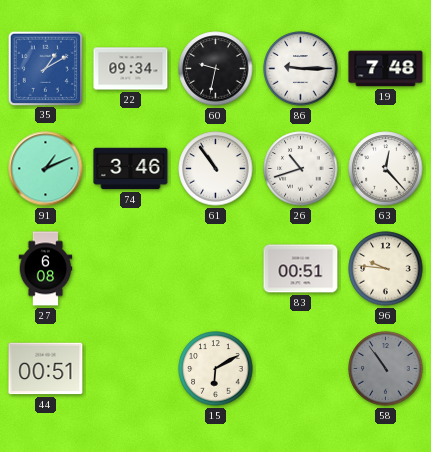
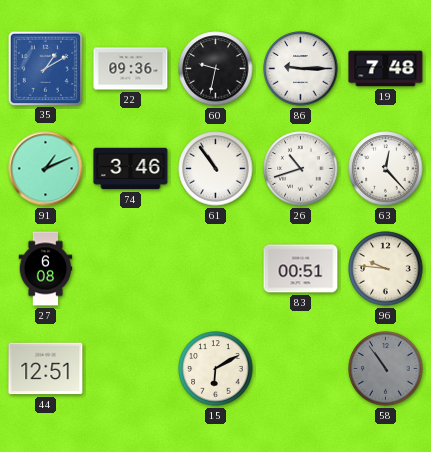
22: 09:34 -> 09:36
44: 00:51 -> 12:51
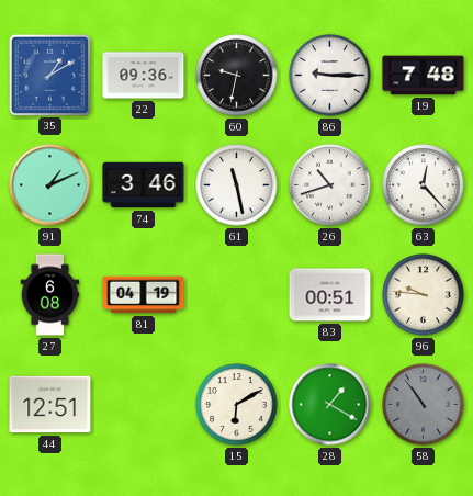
61: 10:54 -> 11:28
81: none -> 04:19
28: none -> 1:20
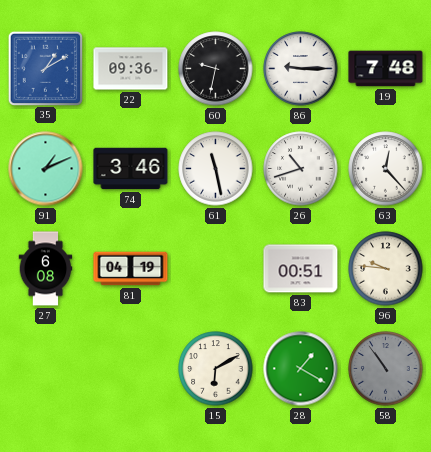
44: 12:51 -> none
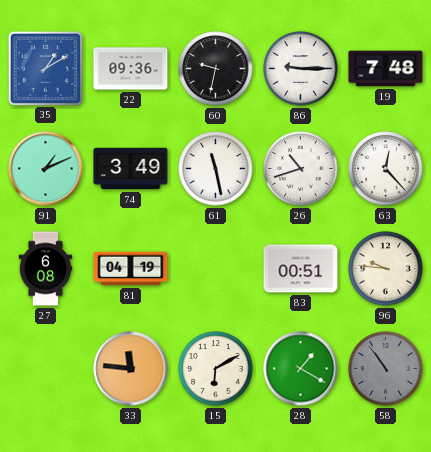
74: 3:46 -> 3:49
33: none -> 11:46
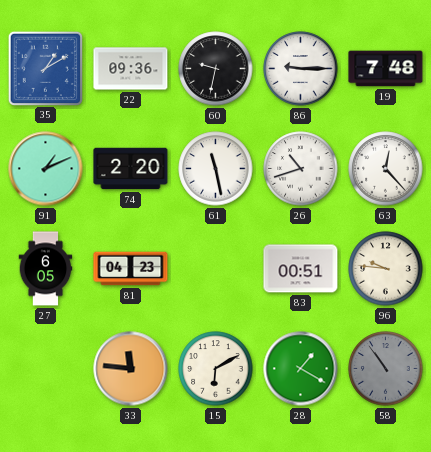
74: 3:49 -> 2:20
27: 6:08 -> 6:05
81: 04:19 -> 04:23
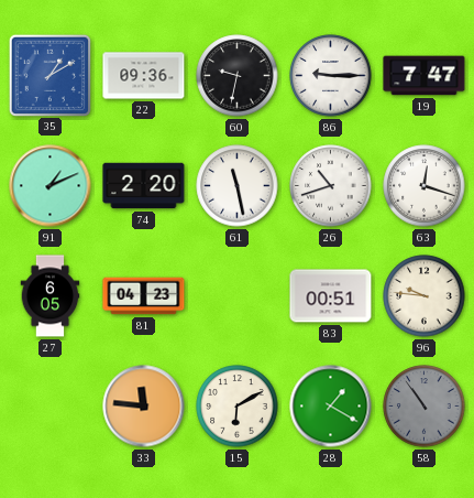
19: 7:48 -> 7:47
63: 12:23 -> 12:18
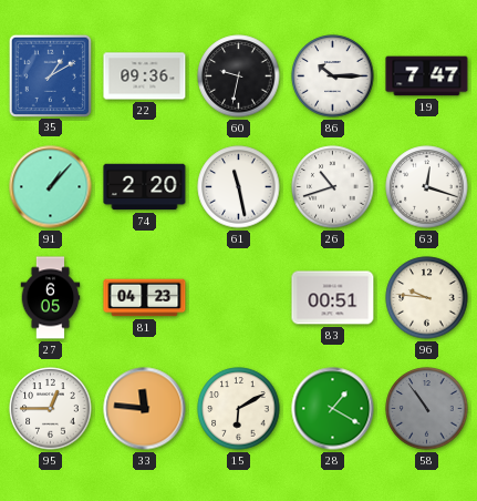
86: 9:15 -> 10:15
91: 1:11 -> 1:07
95: none -> 12:45
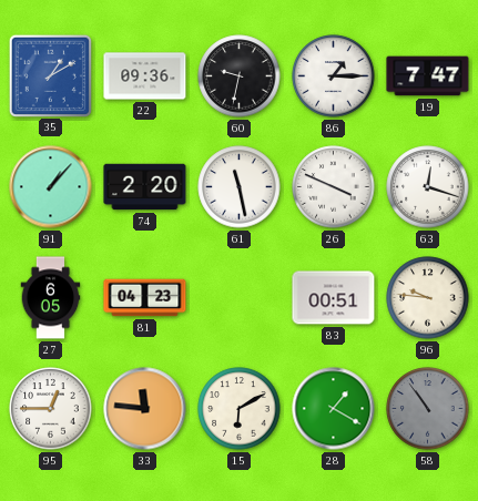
86: 10:15 -> 1:15
26: 10:42 -> 3:49
